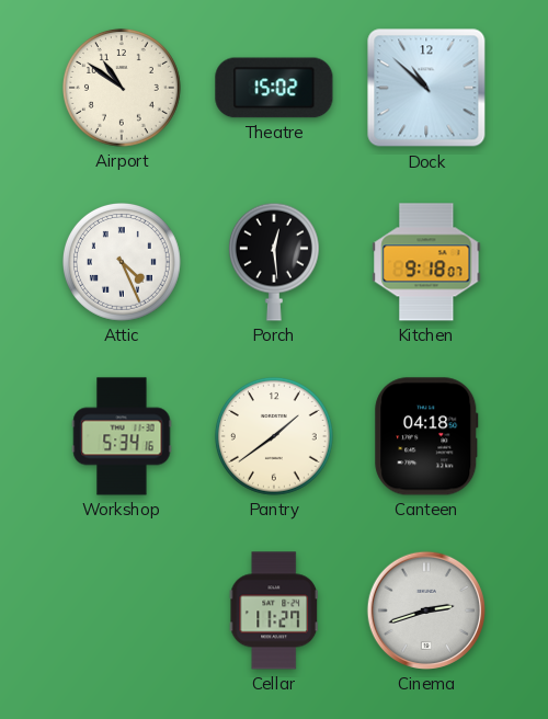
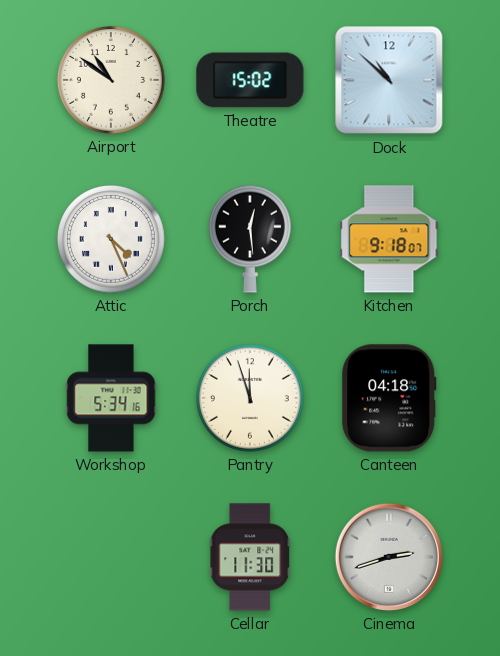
Pantry: 1:39 -> 11:57
Cellar: 11:27 -> 11:30
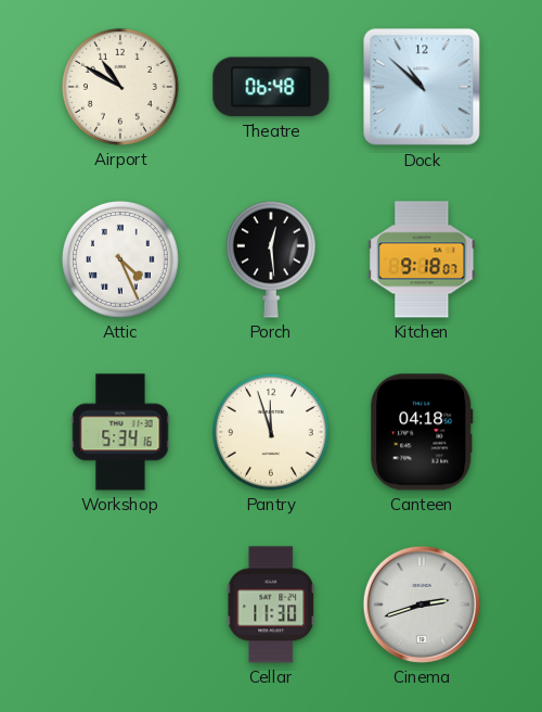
Airport: 10:51 -> 10:50
Theatre: 15:02 -> 06:48
